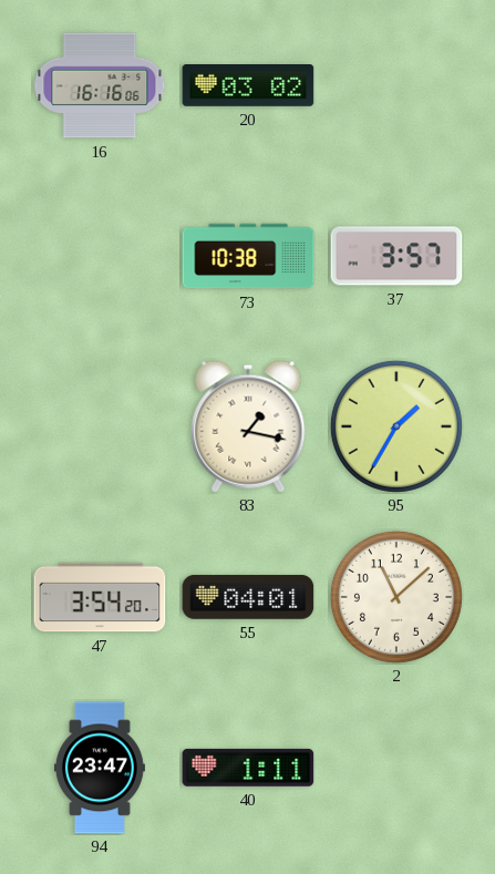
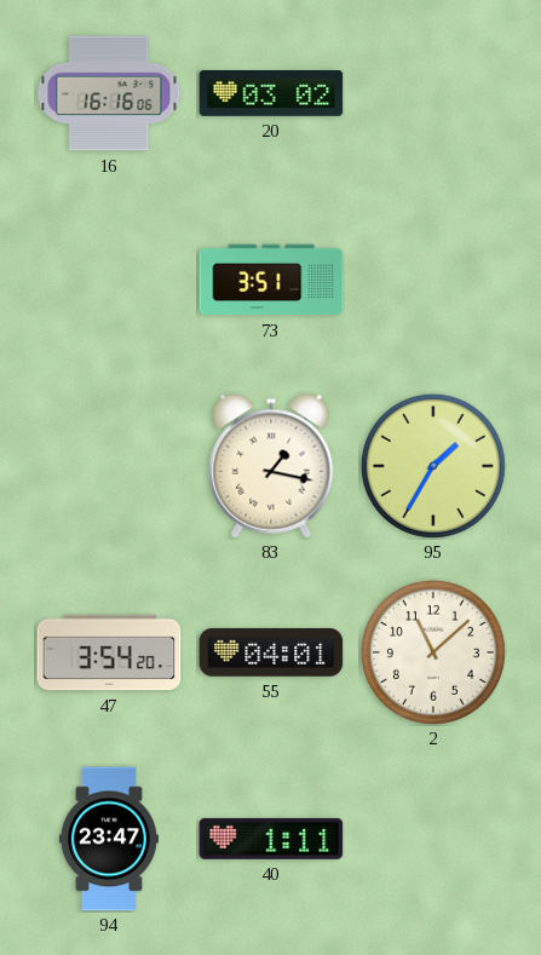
73: 10:38 -> 3:51
37: 3:57 -> none
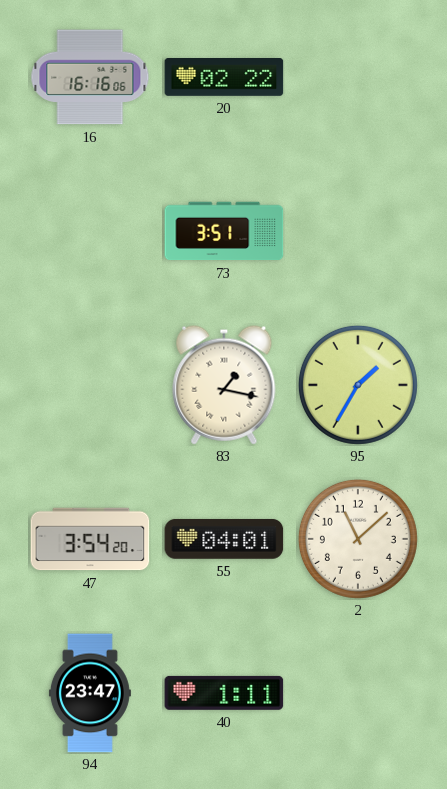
20: 03:02 -> 02:22
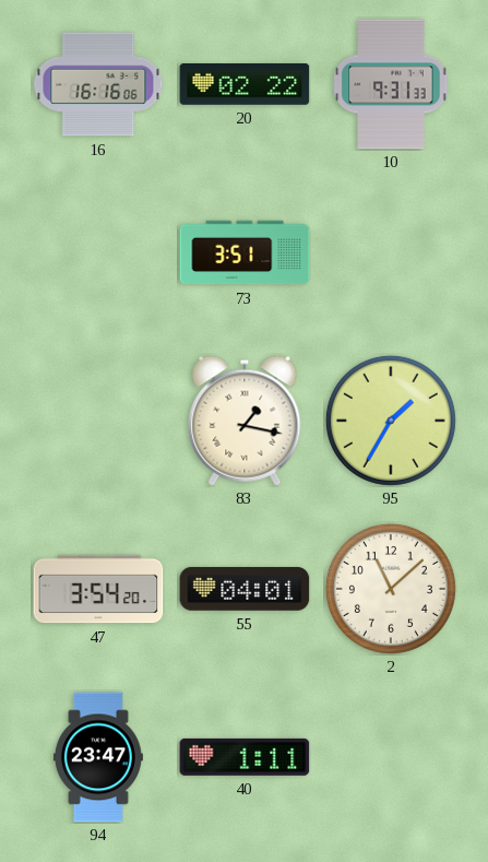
10: none -> 9:31
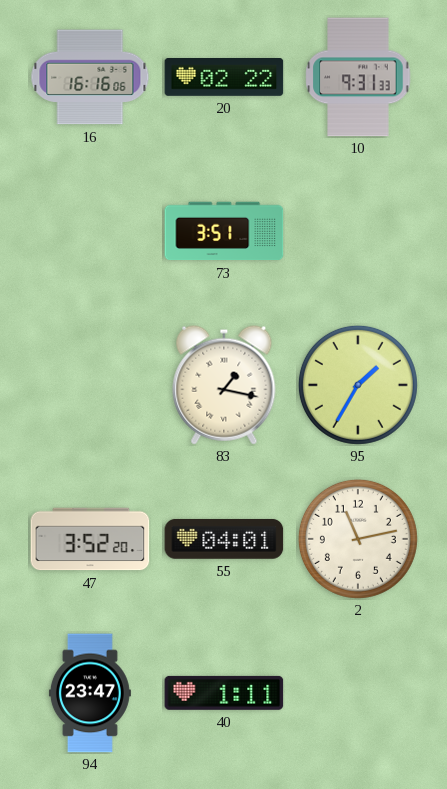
47: 3:54 -> 3:52
2: 11:08 -> 11:13
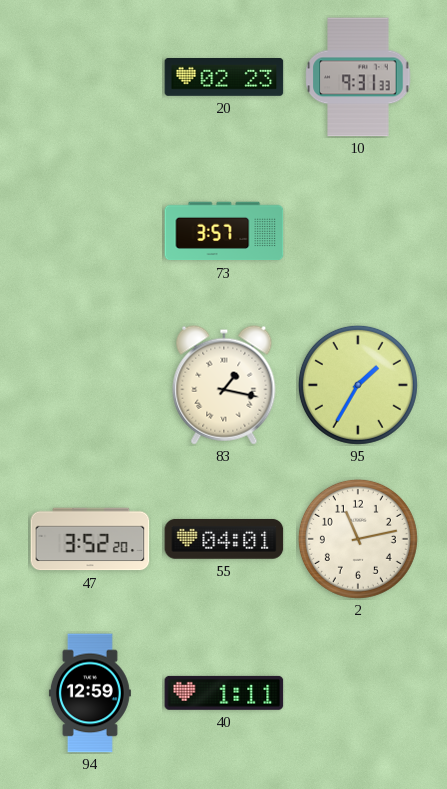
16: 16:16 -> none
20: 02:22 -> 02:23
73: 3:51 -> 3:57
94: 23:47 -> 12:59
